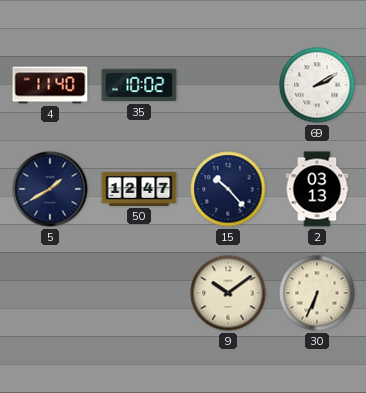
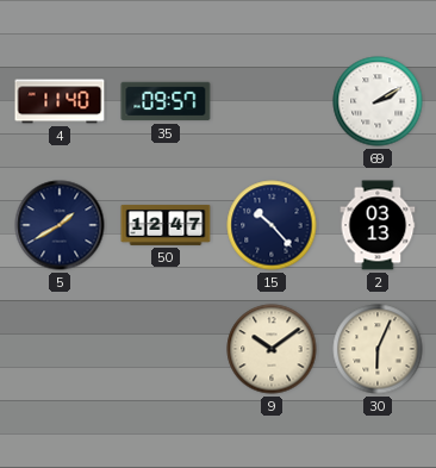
35: 10:02 -> 09:57
30: 6:34 -> 6:04
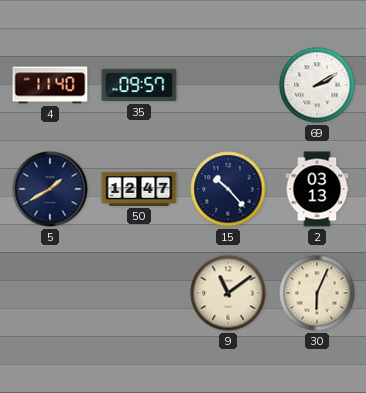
9: 10:09 -> 11:09
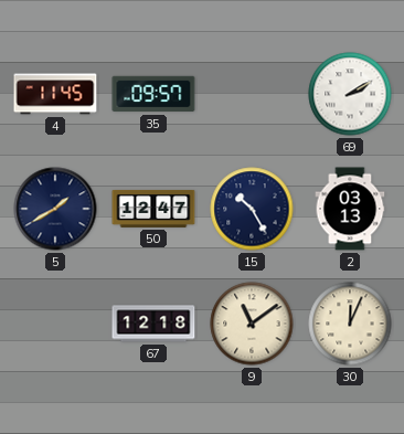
4: 11:40 -> 11:45
15: 10:23 -> 10:25
67: none -> 12:18
30: 6:04 -> 12:04
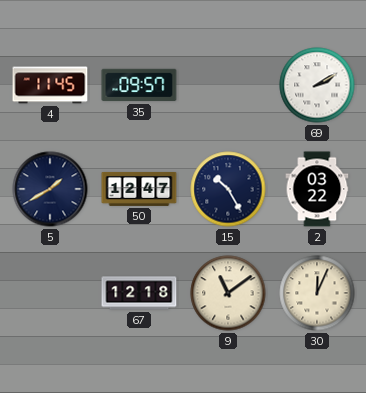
2: 03:13 -> 03:22
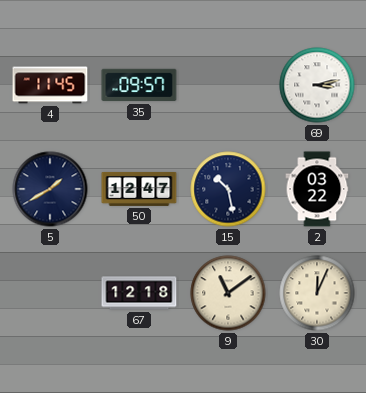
69: 2:10 -> 3:13
15: 10:25 -> 10:28
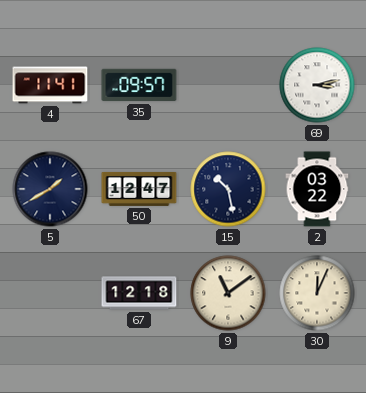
4: 11:45 -> 11:41
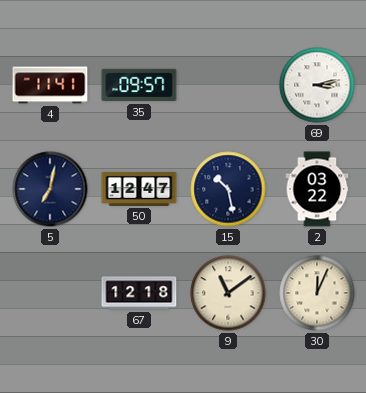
5: 1:40 -> 7:02
